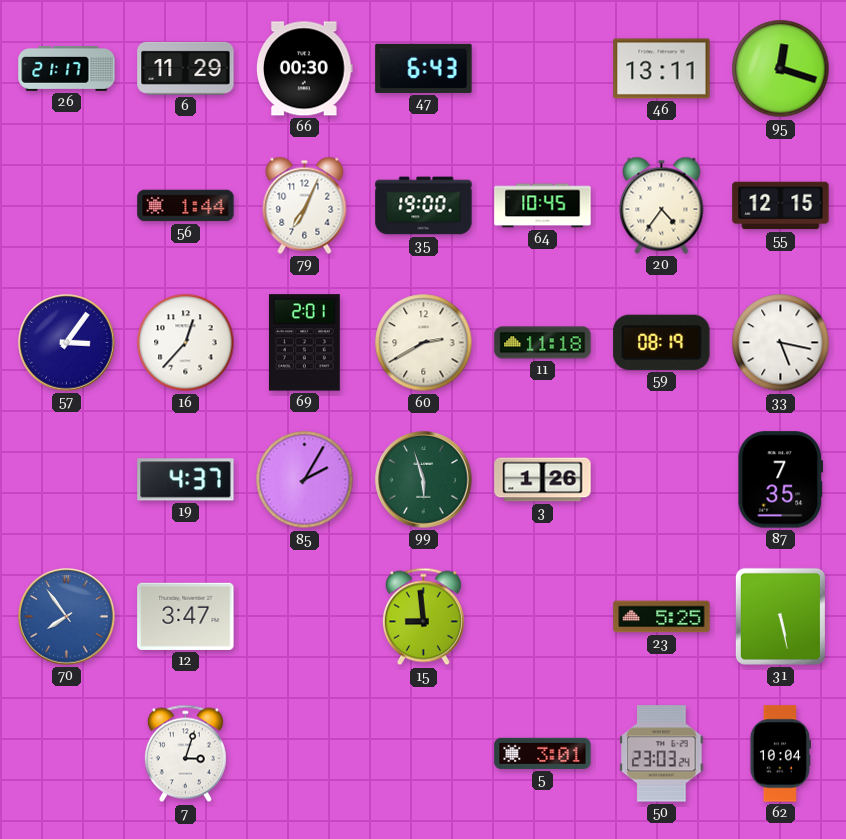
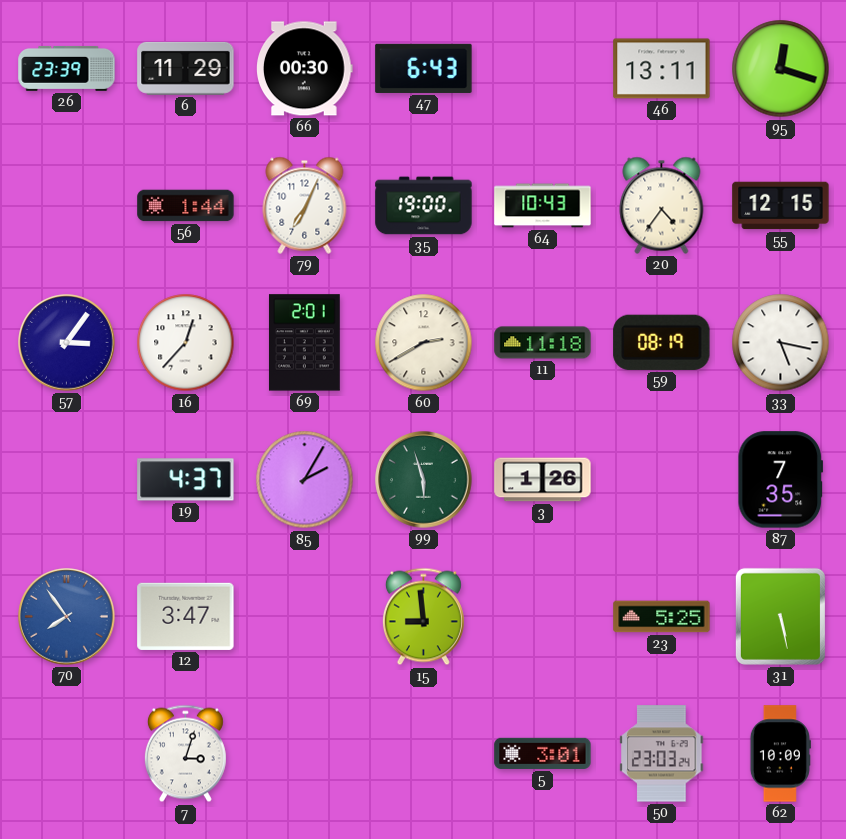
26: 21:17 -> 23:39
64: 10:45 -> 10:43
62: 10:04 -> 10:09
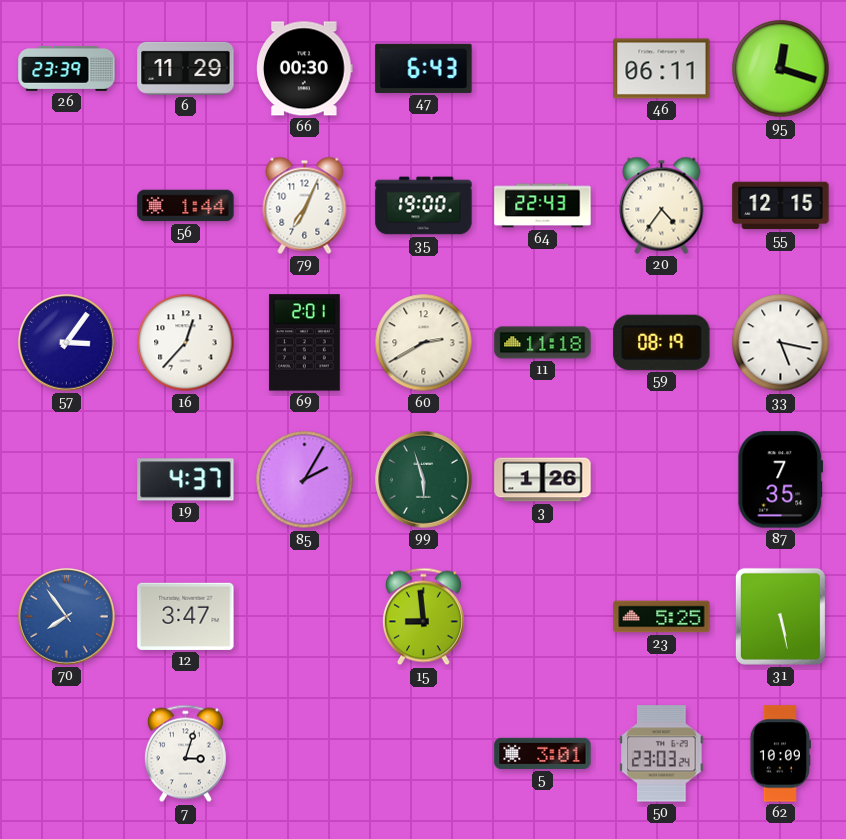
46: 13:11 -> 06:11
64: 10:43 -> 22:43
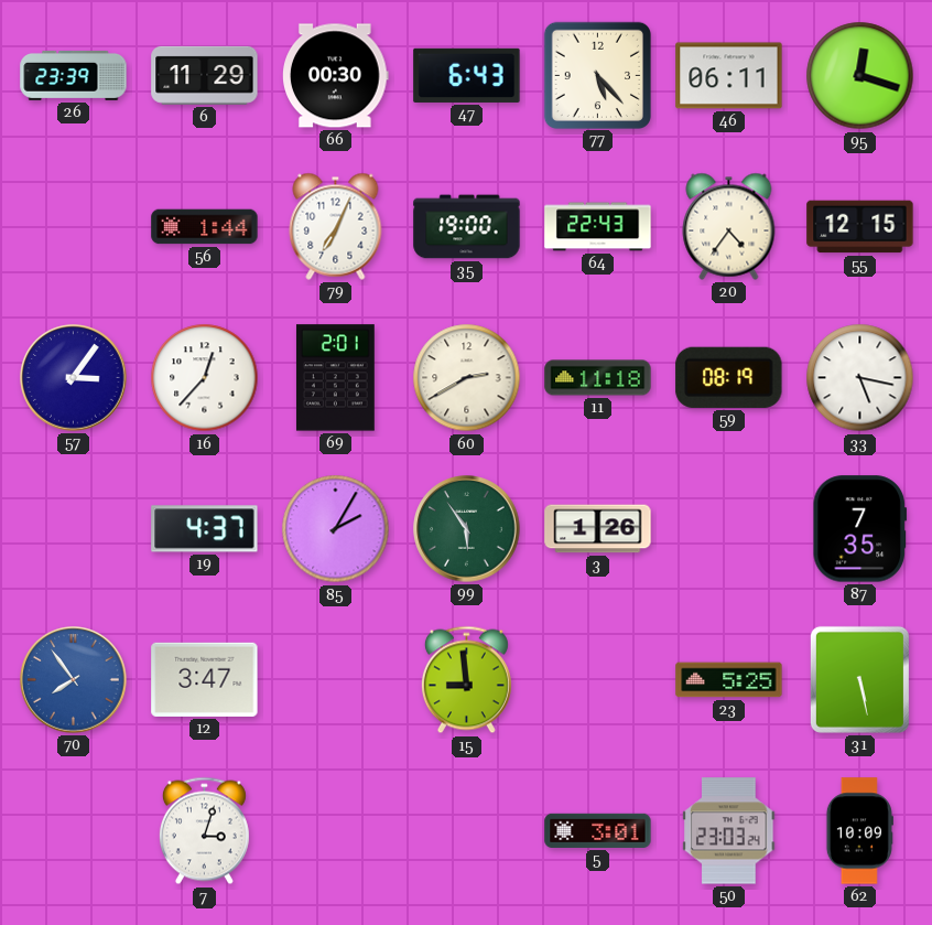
77: none -> 5:23
99: 5:57 -> 5:54
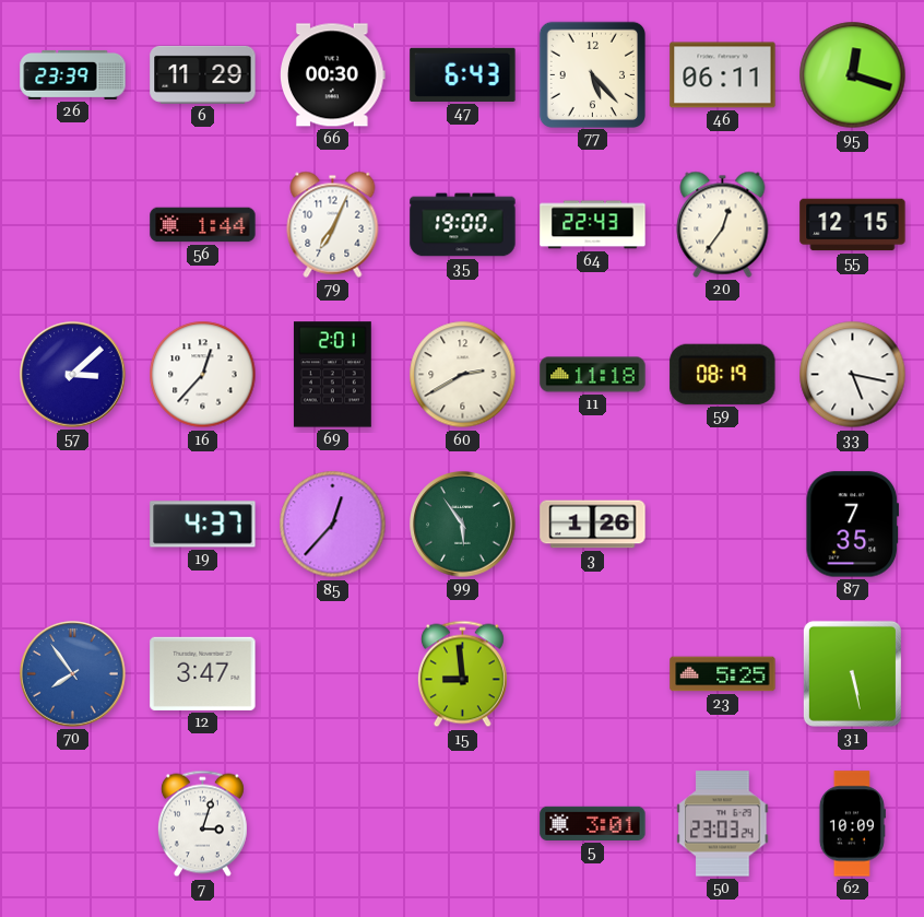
20: 4:36 -> 12:36
57: 3:06 -> 3:08
85: 2:05 -> 12:37
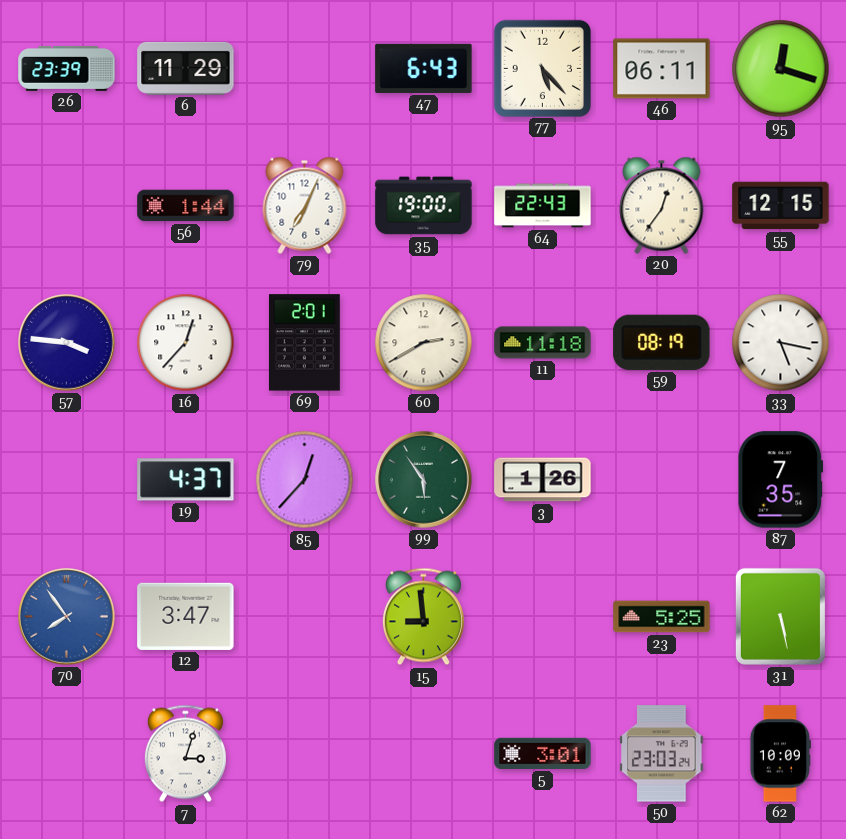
66: 00:30 -> none
57: 3:08 -> 3:46
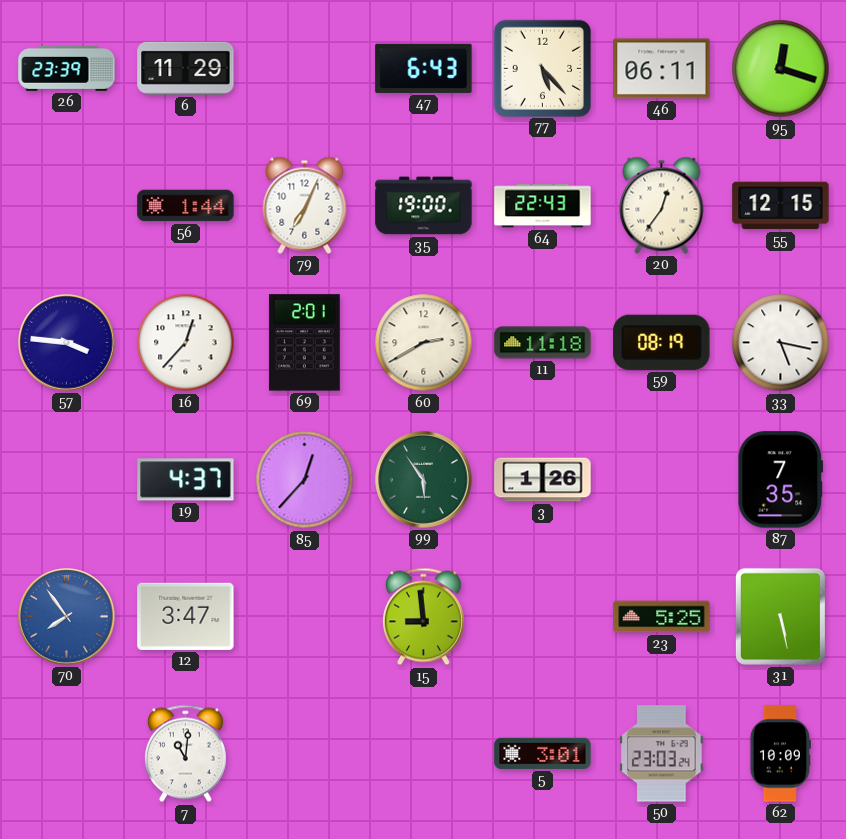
7: 3:03 -> 11:01
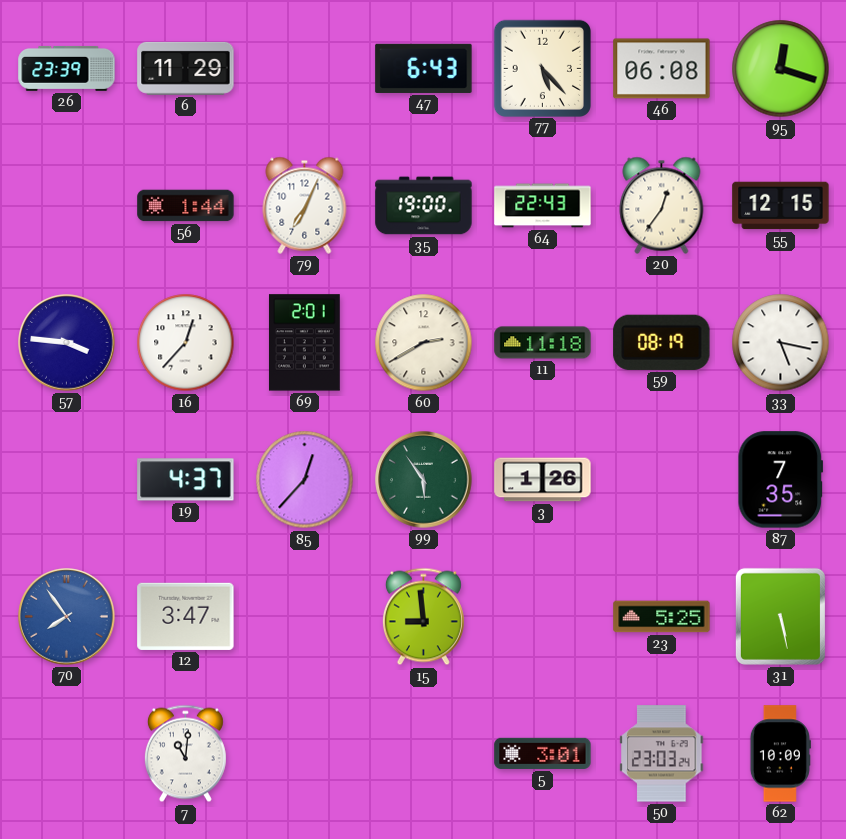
46: 06:11 -> 06:08
